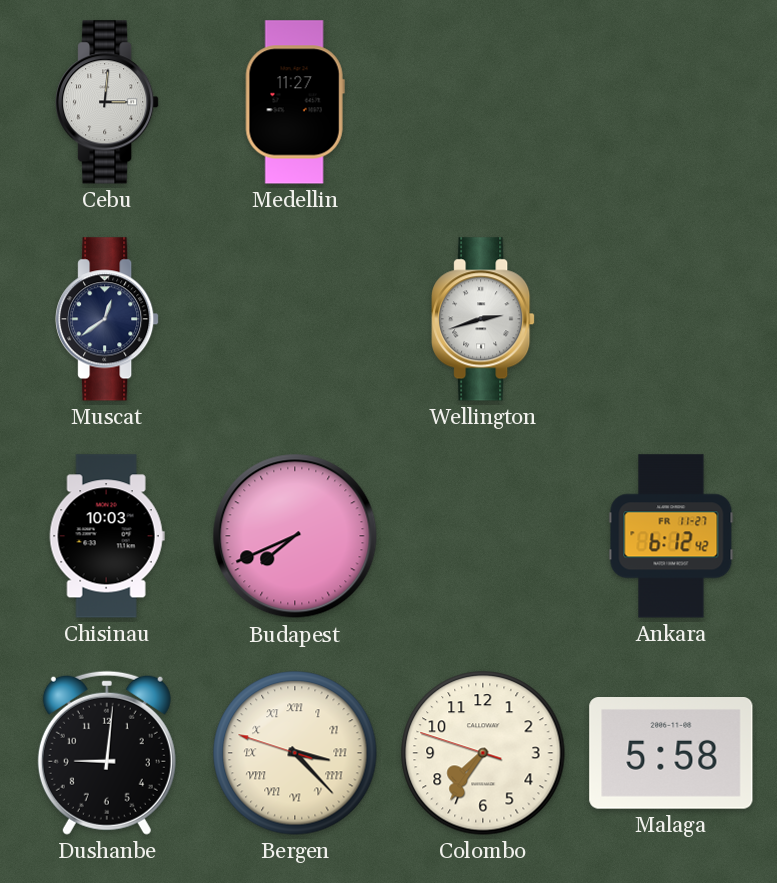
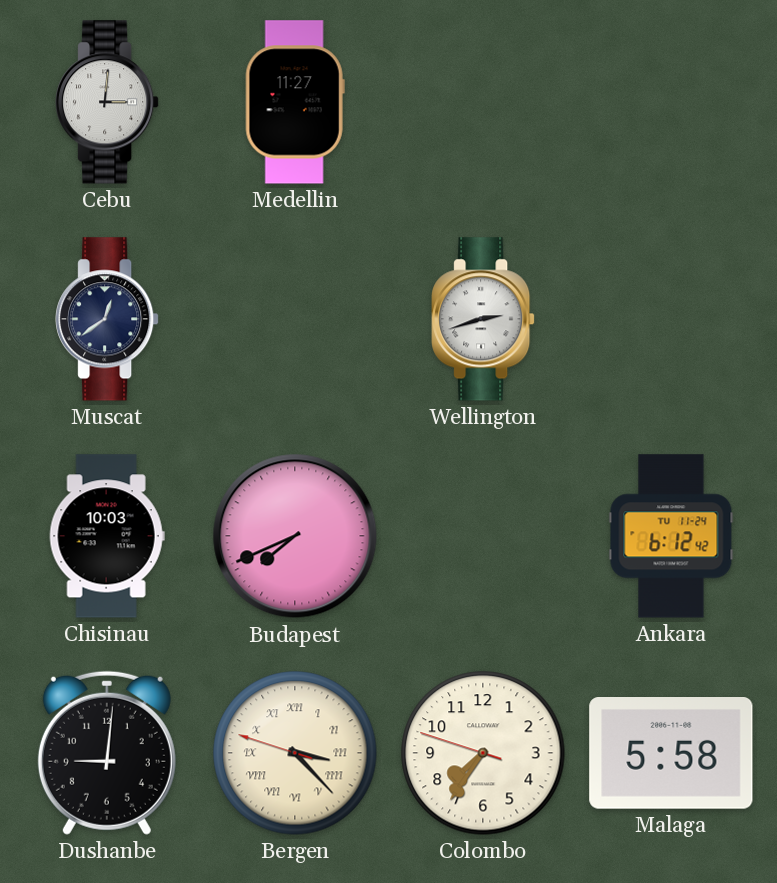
Ankara date: FR 11-27 -> TU 11-24
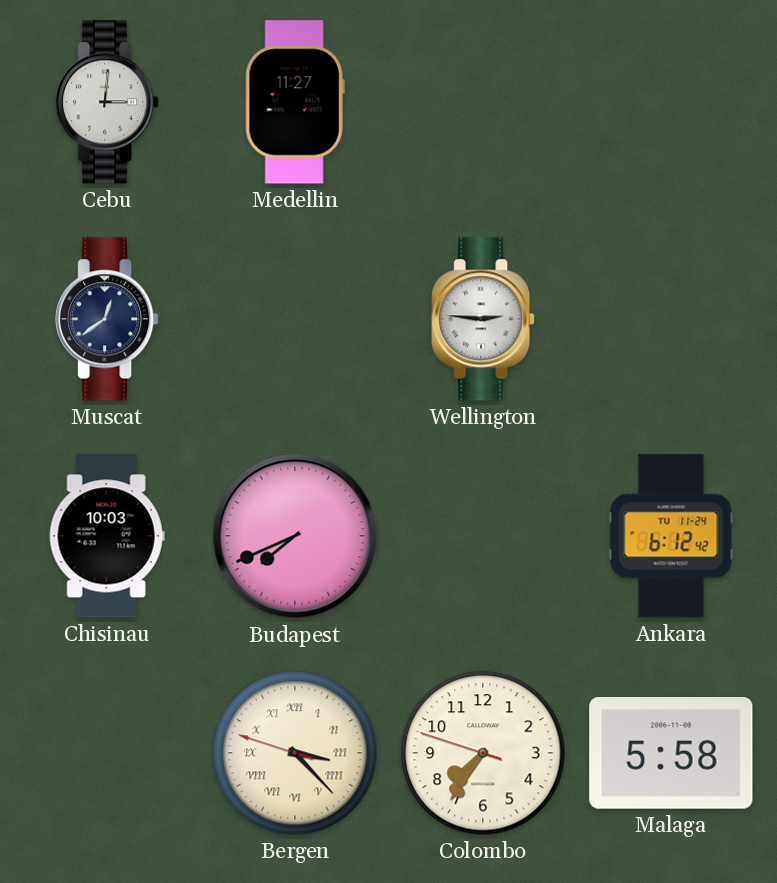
Wellington: 2:42 -> 2:46
Dushanbe: 9:01 -> none
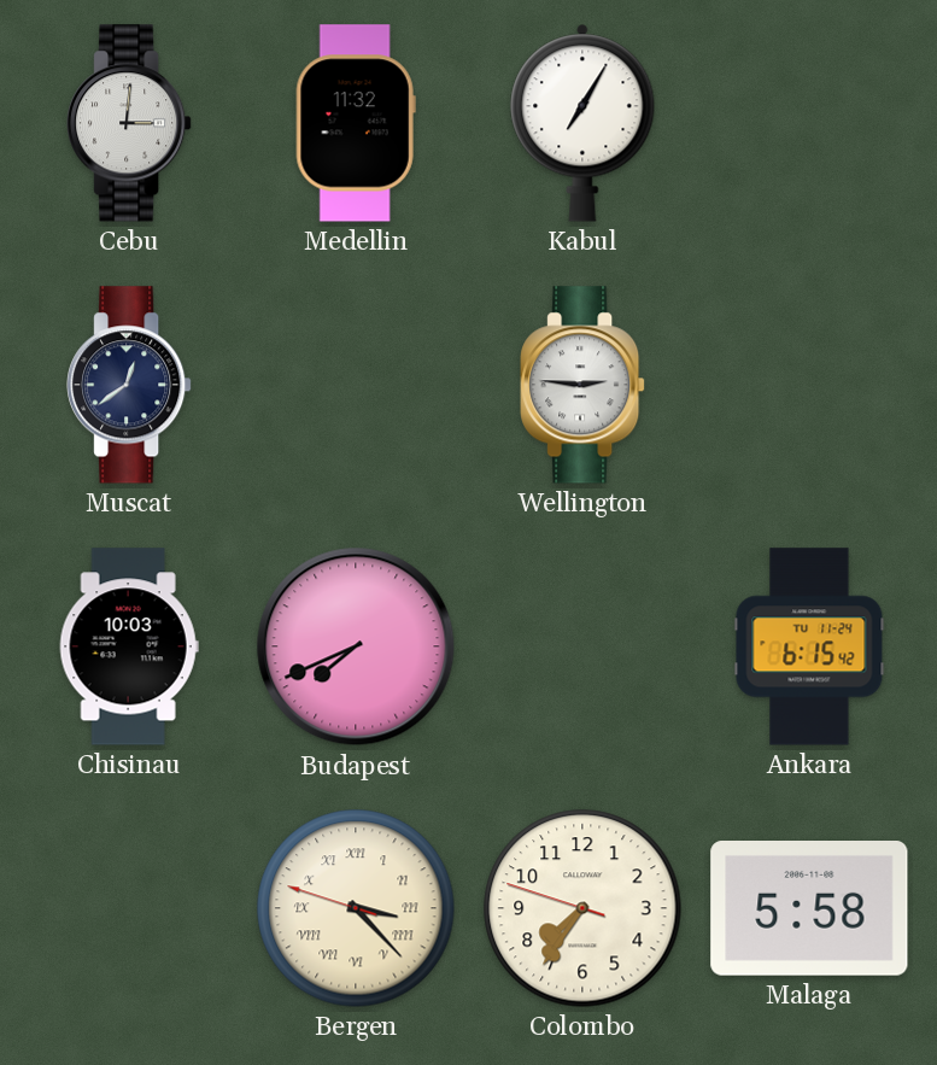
Medellin: 11:27 -> 11:32
Kabul: none -> 7:05
Ankara: 6:12 -> 6:15
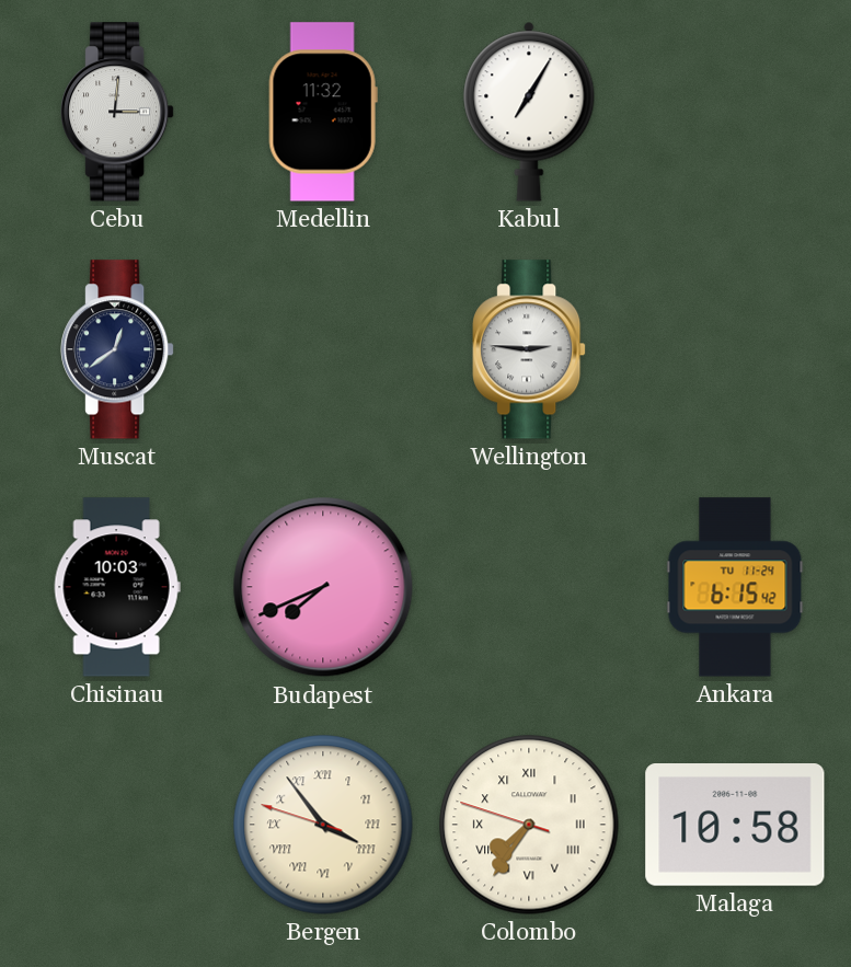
Bergen: 3:22 -> 3:53
Colombo numerals: Arabic -> Roman
Malaga: 5:58 -> 10:58
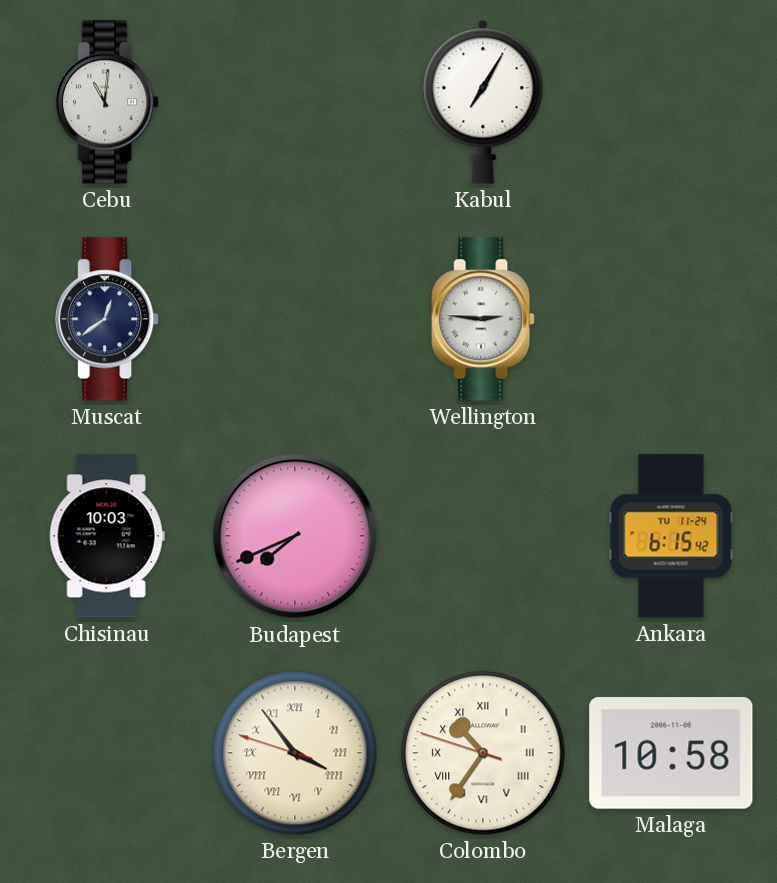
Cebu: 3:01 -> 11:01
Medellin: 11:32 -> none
Colombo: 7:35 -> 10:35
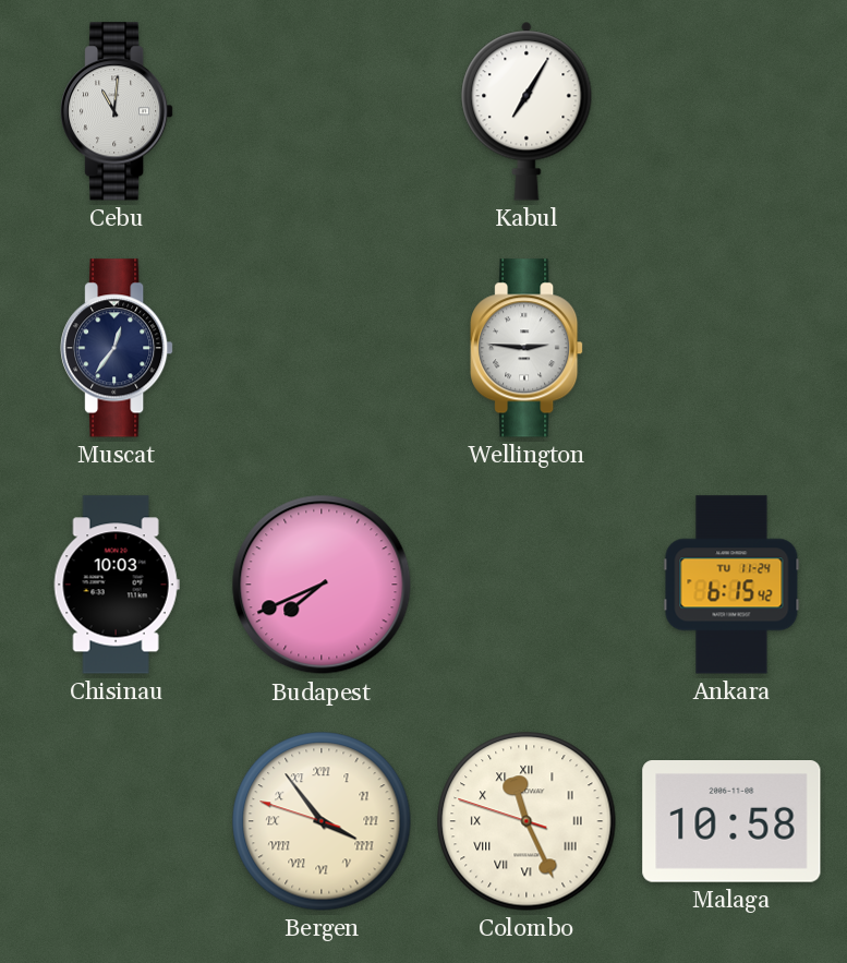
Muscat: 12:39 -> 12:36
Colombo: 10:35 -> 11:25
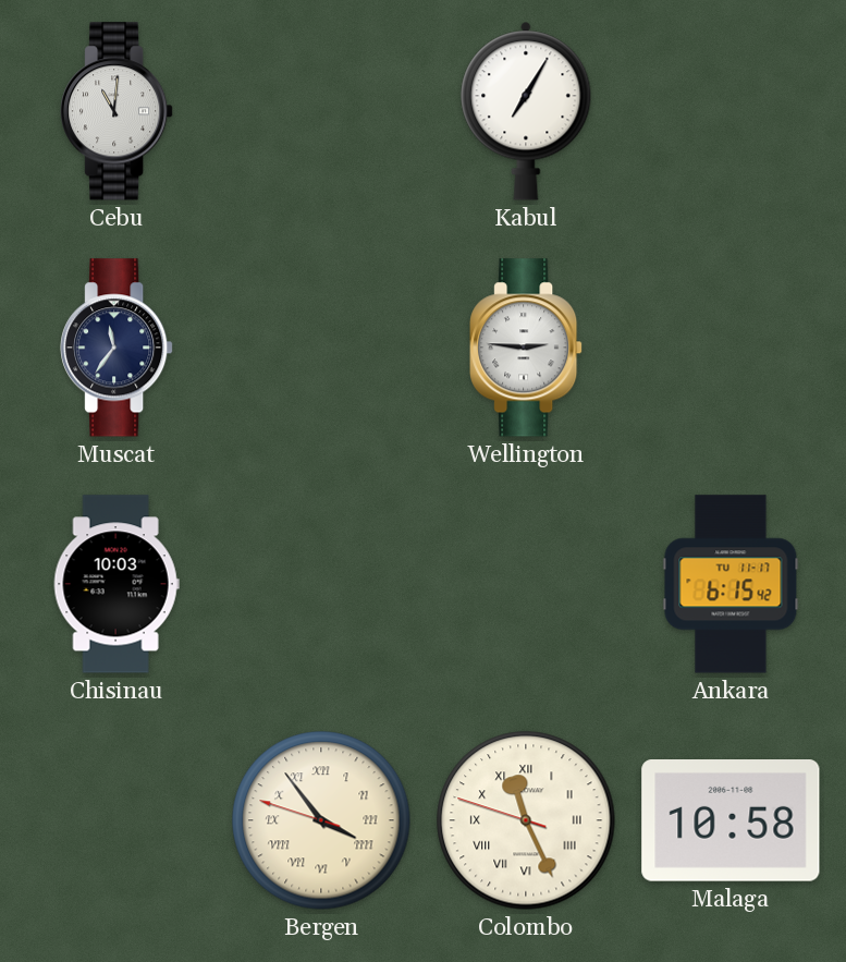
Muscat: 12:36 -> 11:36
Budapest: 7:41 -> none
Ankara date: TU 11-24 -> TU 11-17
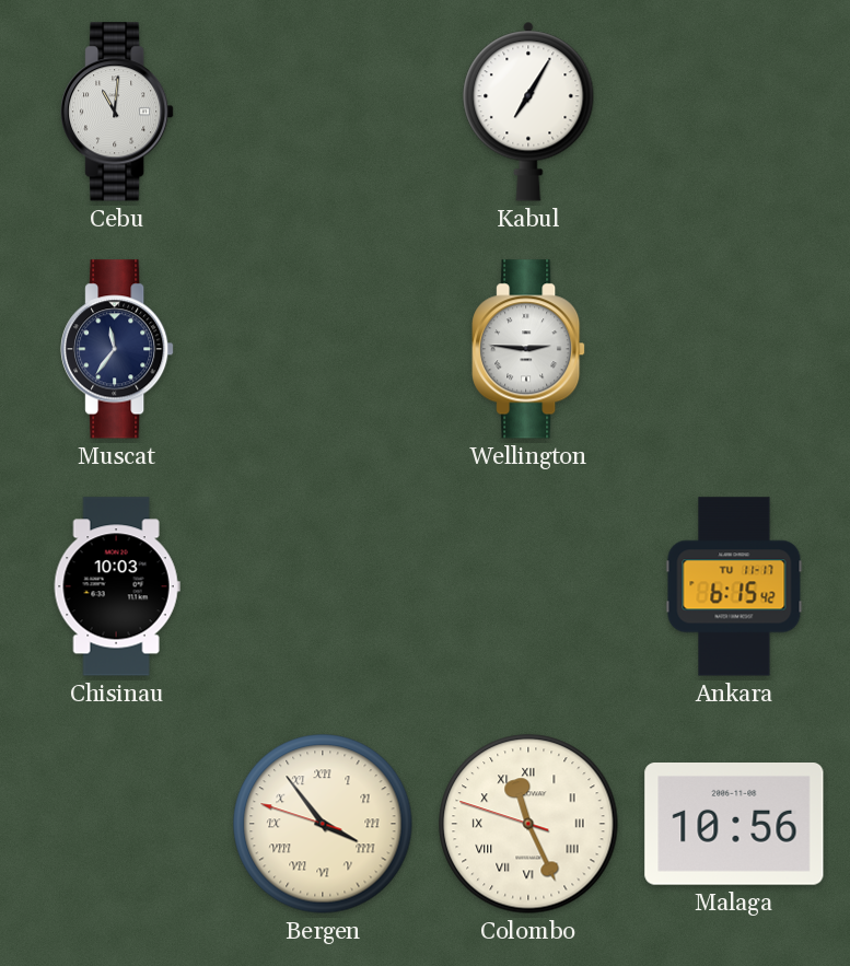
Malaga: 10:58 -> 10:56
